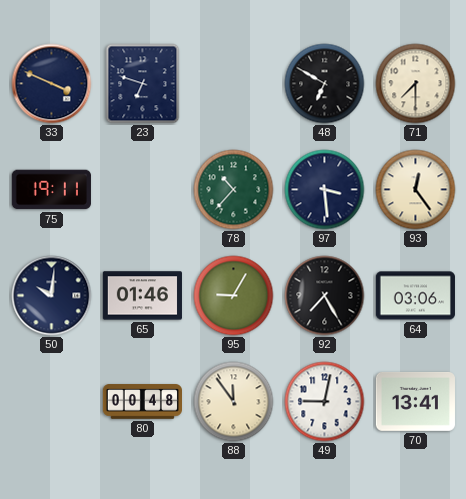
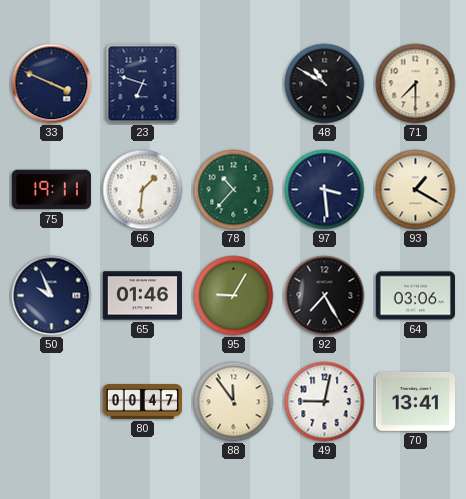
48: 6:50 -> 10:50
66: none -> 1:31
93: 12:24 -> 1:20
50: 10:01 -> 9:56
80: 00:48 -> 00:47
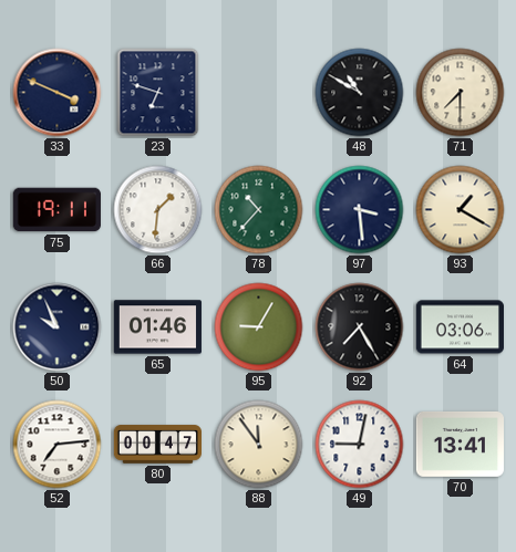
52: none -> 7:14
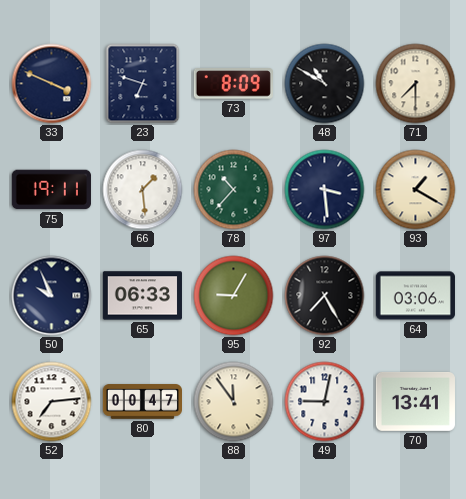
73: none -> 8:09
66: 1:31 -> 1:29
65: 01:46 -> 06:33
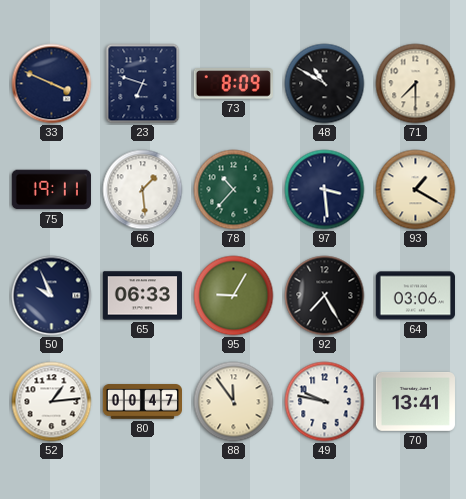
52: 7:14 -> 1:14
49: 9:02 -> 9:47
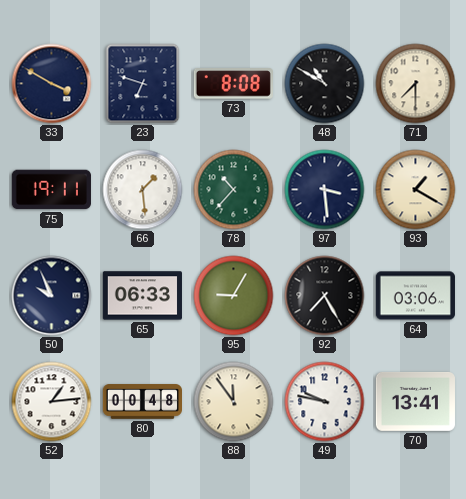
33: 3:49 -> 3:50
73: 8:09 -> 8:08
80: 00:47 -> 00:48
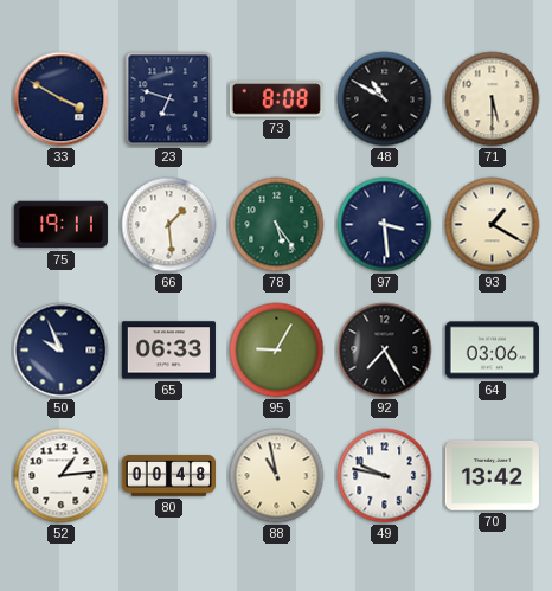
71: 7:30 -> 5:30
78: 10:37 -> 5:24
88: 11:54 -> 10:58
70: 13:41 -> 13:42
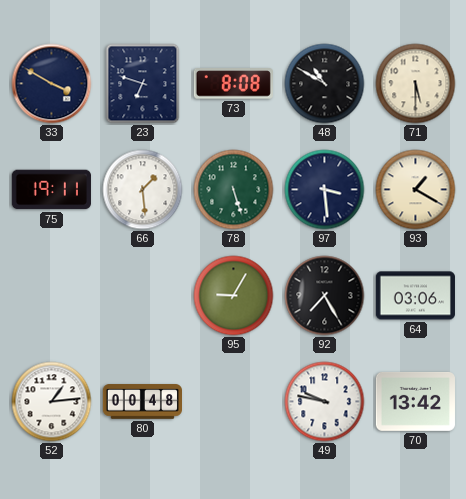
78: 5:24 -> 5:27
50: 9:56 -> none
65: 06:33 -> none
88: 10:58 -> none
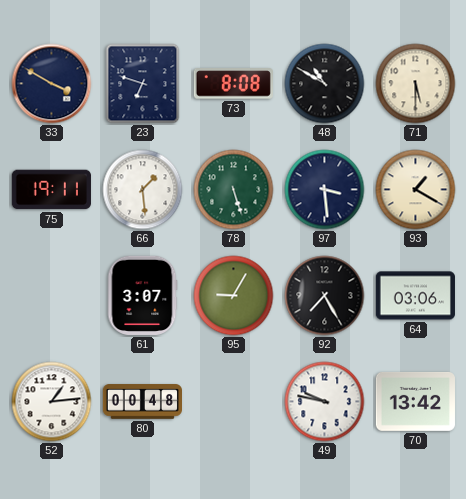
61: none -> 3:07
